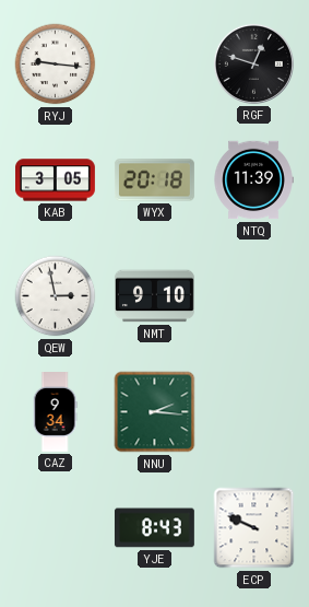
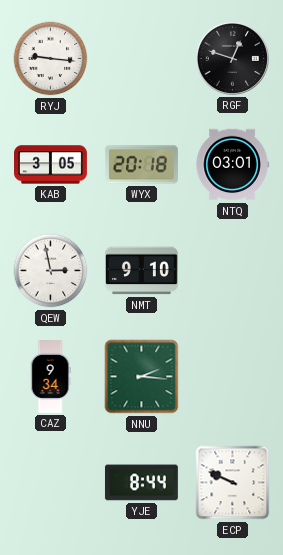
NTQ: 11:39 -> 03:01
YJE: 8:43 -> 8:44
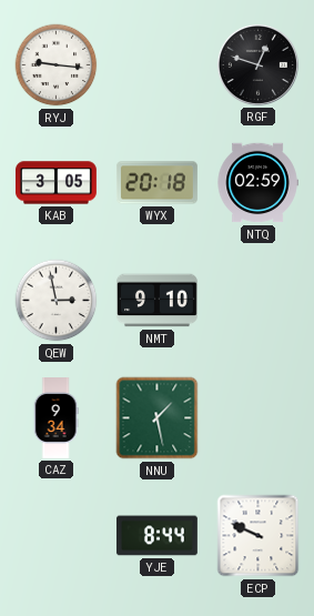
NTQ: 03:01 -> 02:59
NNU: 2:16 -> 1:28
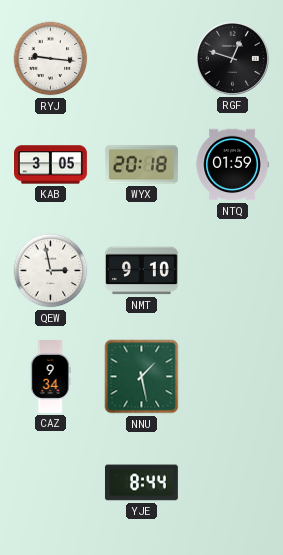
NTQ: 02:59 -> 01:59
ECP: 9:49 -> none
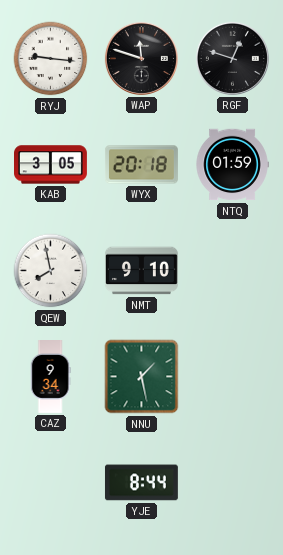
WAP: none -> 11:48
QEW: 2:58 -> 7:58
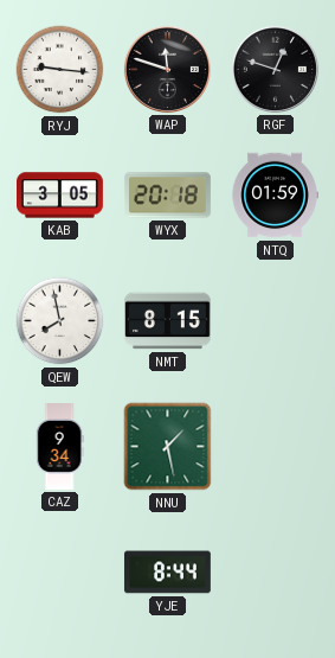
NMT: 9:10 -> 8:15
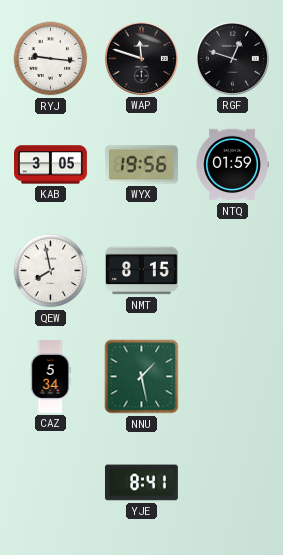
WYX: 20:18 -> 19:56
CAZ: 9:34 -> 5:34
YJE: 8:44 -> 8:41
